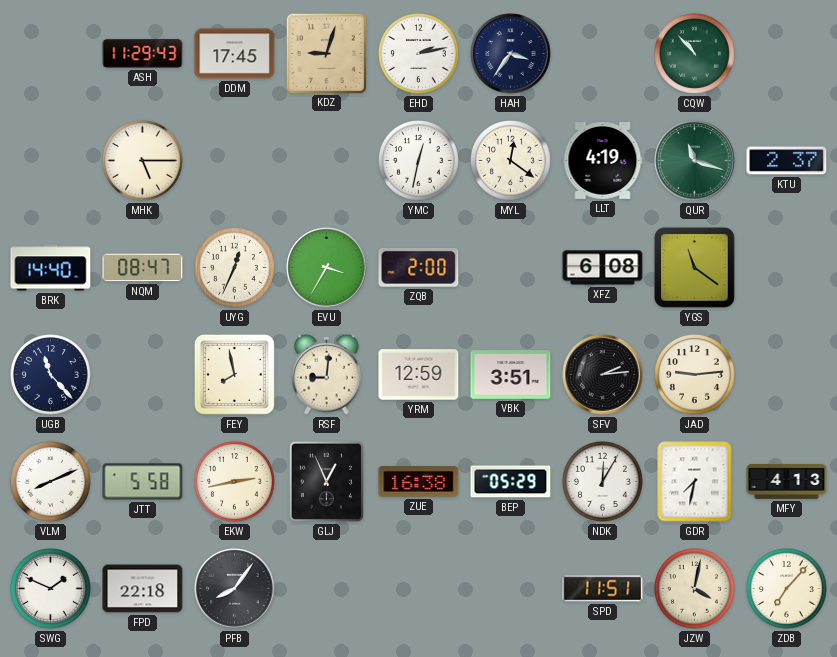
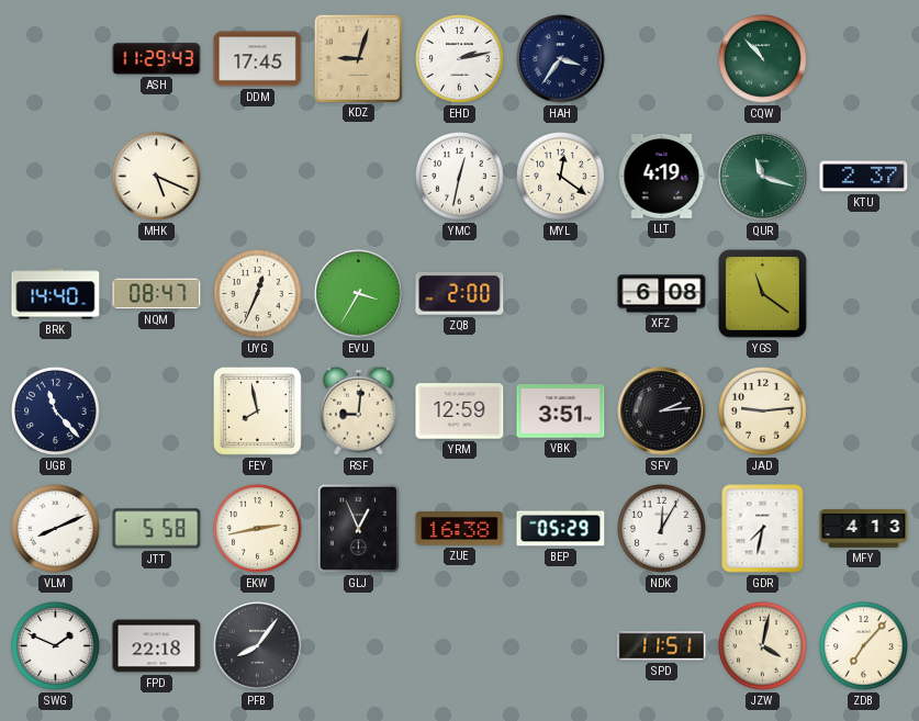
MHK: 5:15 -> 5:19
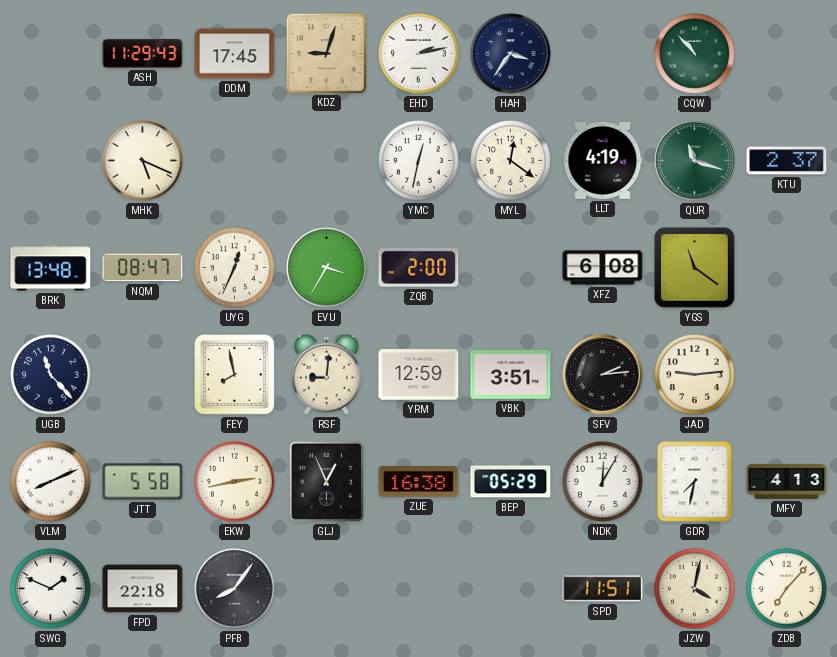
BRK: 14:40 -> 13:48
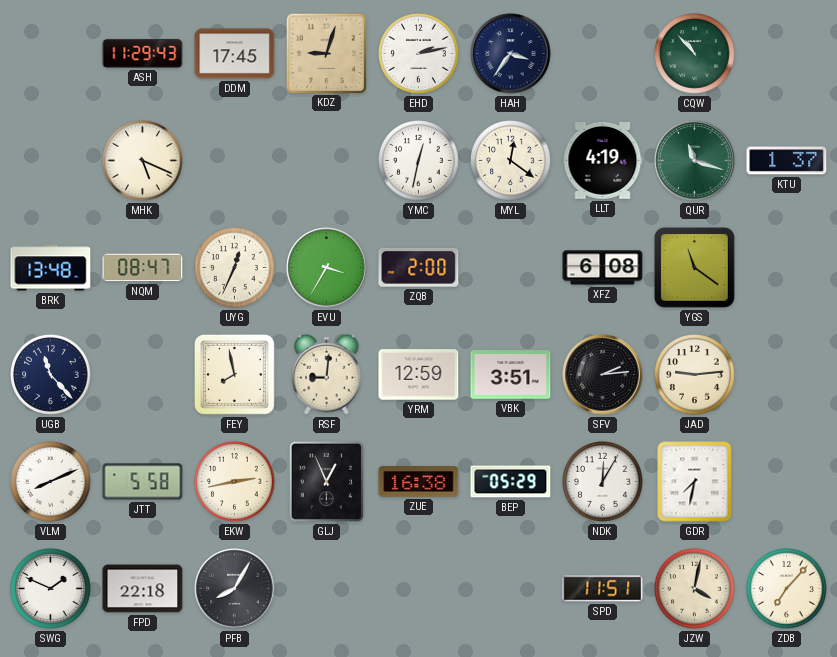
KTU: 2:37 -> 1:37
MFY: 4:13 -> none
PFB: 8:06 -> 8:05
